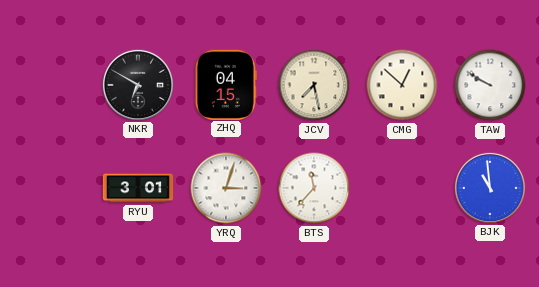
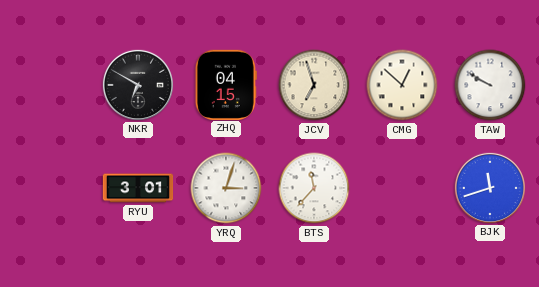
JCV: 7:28 -> 6:57
BJK: 10:59 -> 11:42
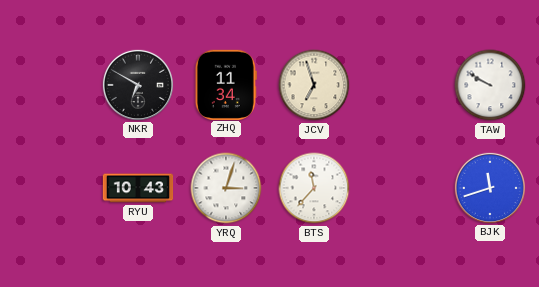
ZHQ: 04:15 -> 11:34
CMG: 12:52 -> none
RYU: 3:01 -> 10:43
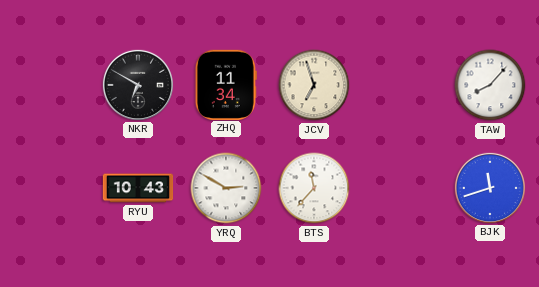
TAW: 9:50 -> 8:07
YRQ: 3:03 -> 2:50
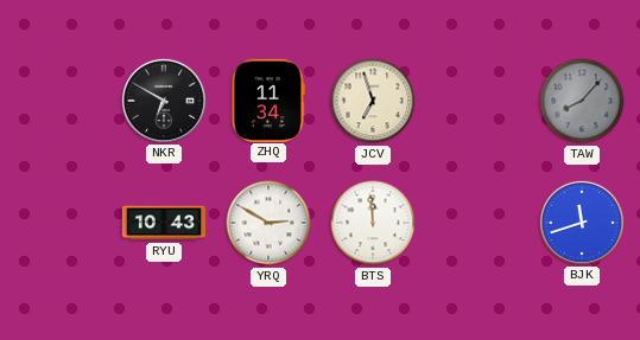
TAW dial: white -> grey
BTS: 11:37 -> 11:59
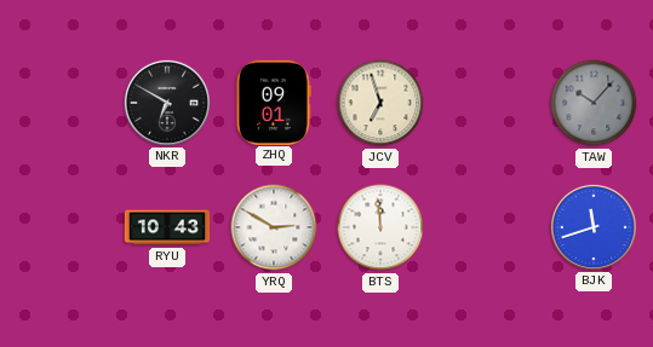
ZHQ: 11:34 -> 09:01
TAW: 8:07 -> 10:07
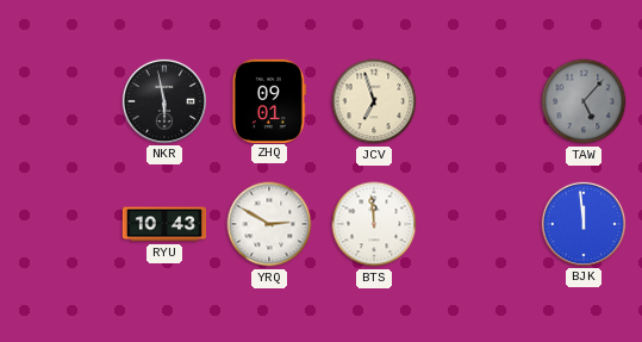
NKR: 6:50 -> 5:58
TAW: 10:07 -> 5:07
BJK: 11:42 -> 11:59
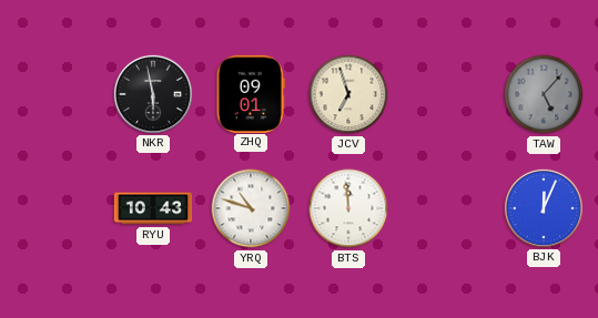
YRQ: 2:50 -> 10:48
BJK: 11:59 -> 12:04
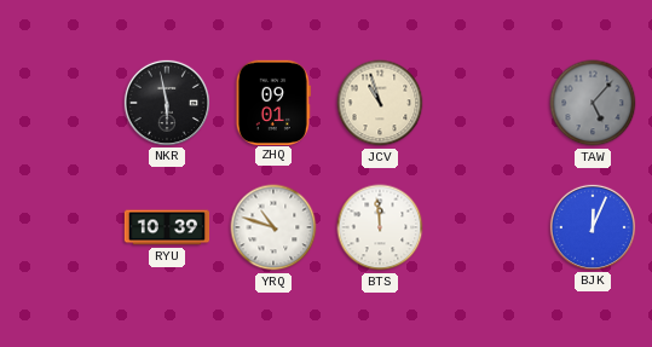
JCV: 6:57 -> 10:57
RYU: 10:43 -> 10:39
